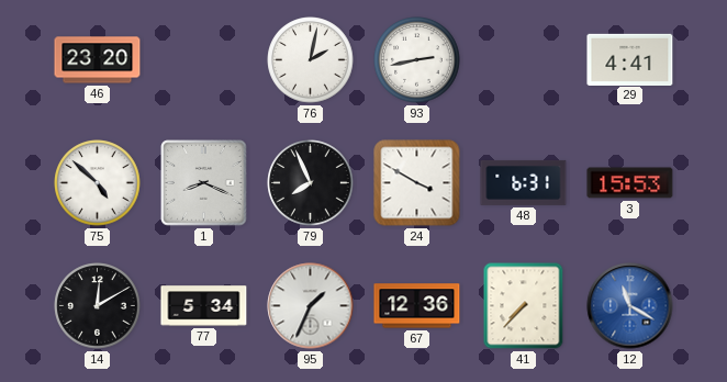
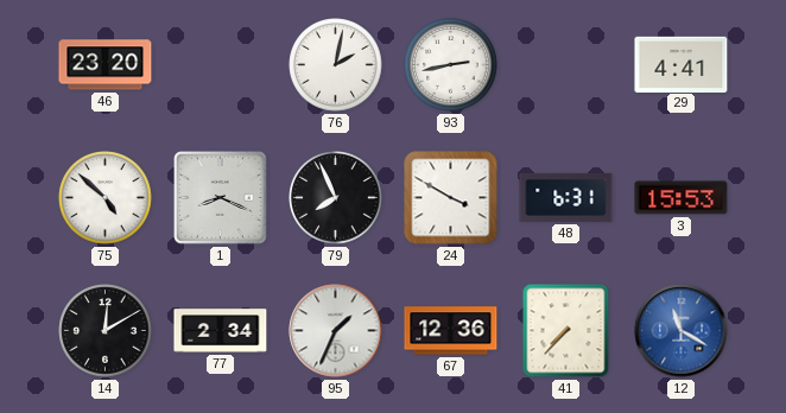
77: 5:34 -> 2:34
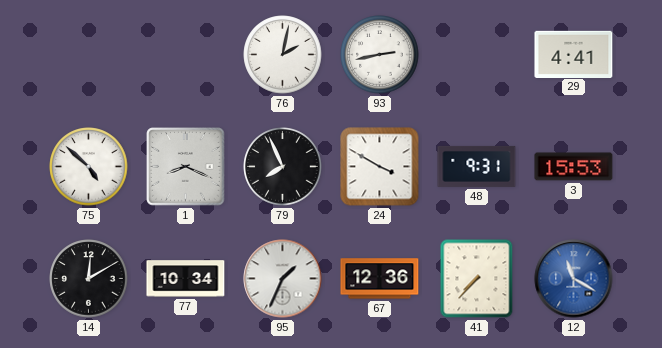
46: 23:20 -> none
48: 6:31 -> 9:31
77: 2:34 -> 10:34
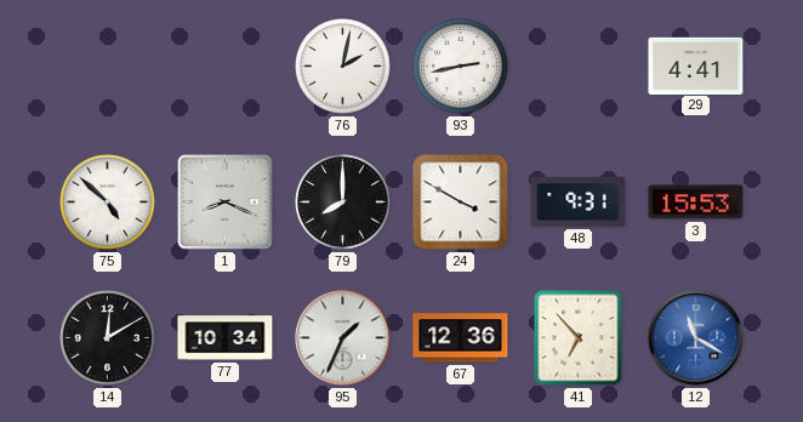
79: 7:56 -> 8:00
41: 7:37 -> 6:53
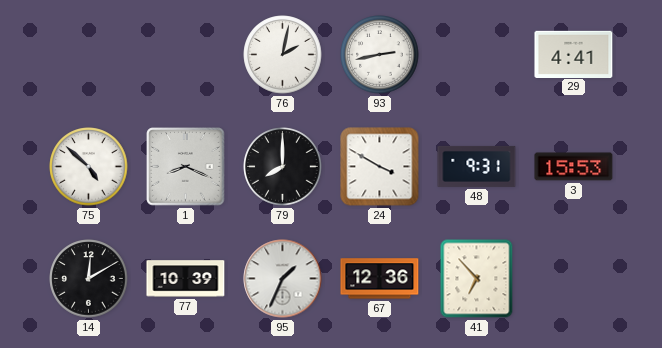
77: 10:34 -> 10:39
12: 11:20 -> none
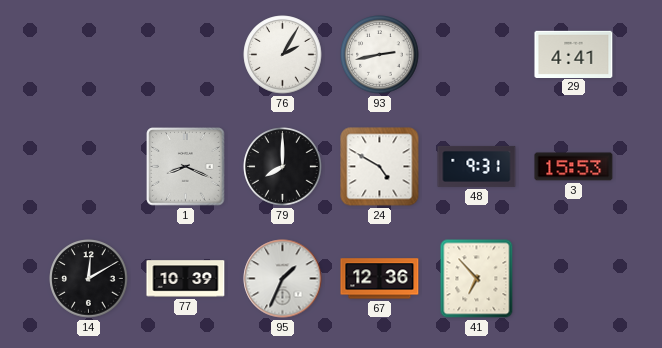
76: 2:02 -> 2:05
75: 4:52 -> none
24: 3:50 -> 4:50
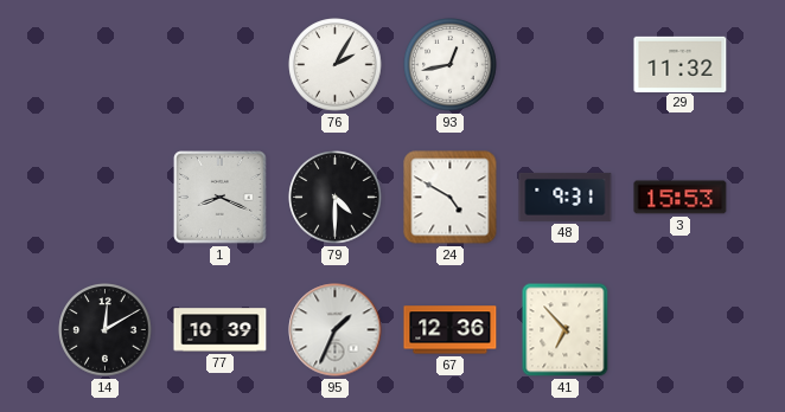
93: 2:43 -> 12:43
29: 4:41 -> 11:32
79: 8:00 -> 4:30
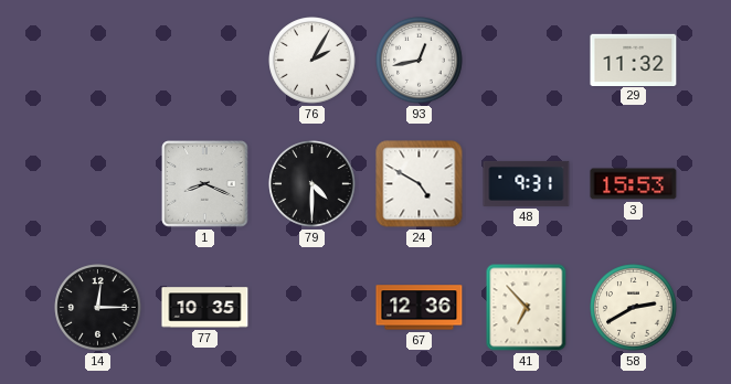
14: 12:10 -> 12:15
77: 10:39 -> 10:35
95: 1:34 -> none
58: none -> 2:40
